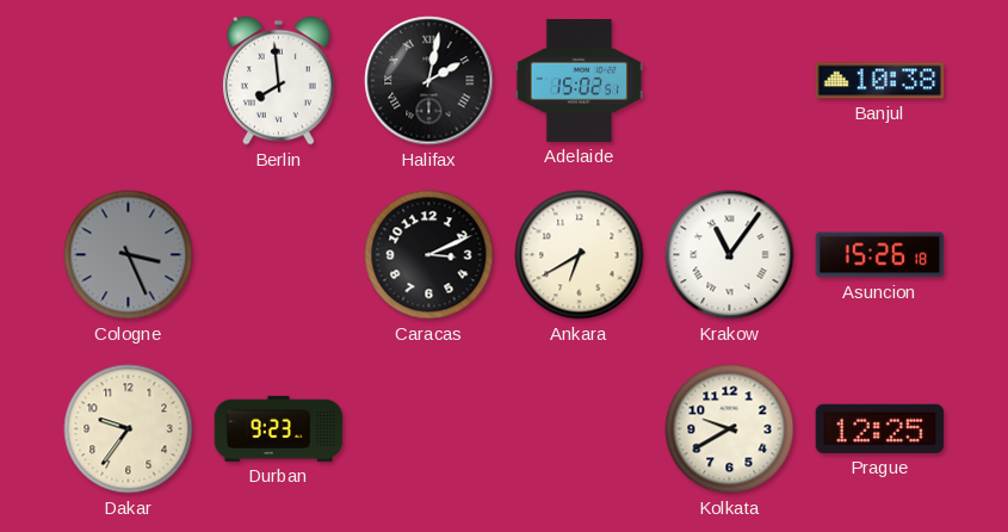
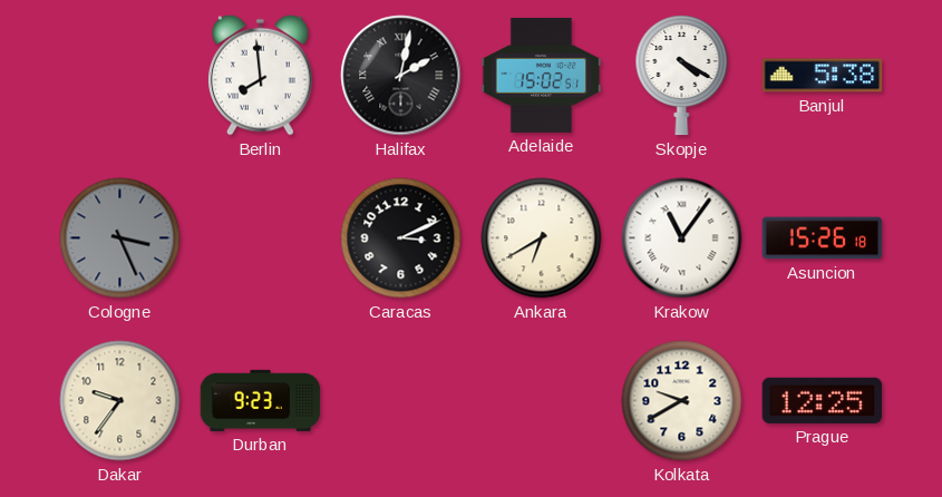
Skopje: none -> 4:20
Banjul: 10:38 -> 5:38
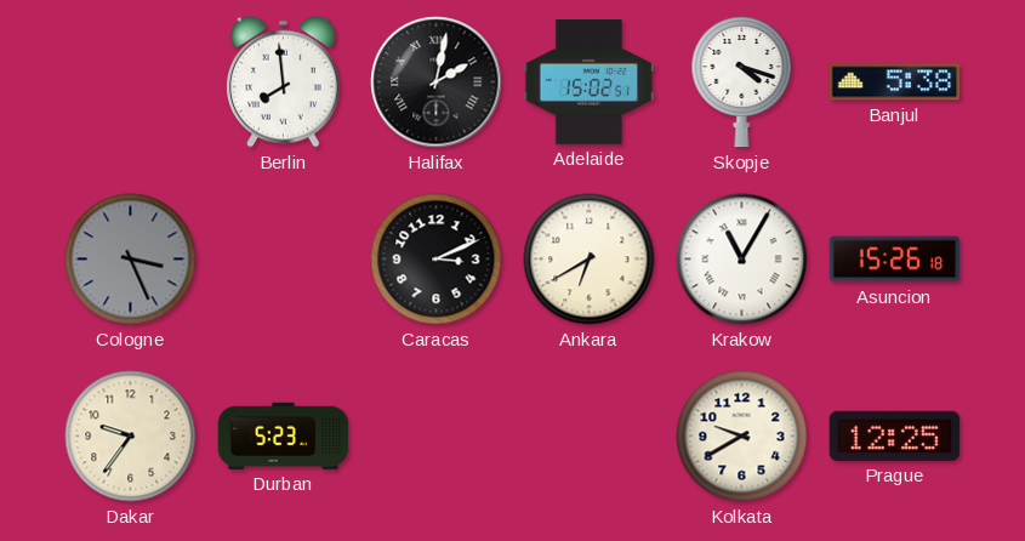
Skopje: 4:20 -> 4:18
Krakow: 11:06 -> 11:05
Durban: 9:23 -> 5:23
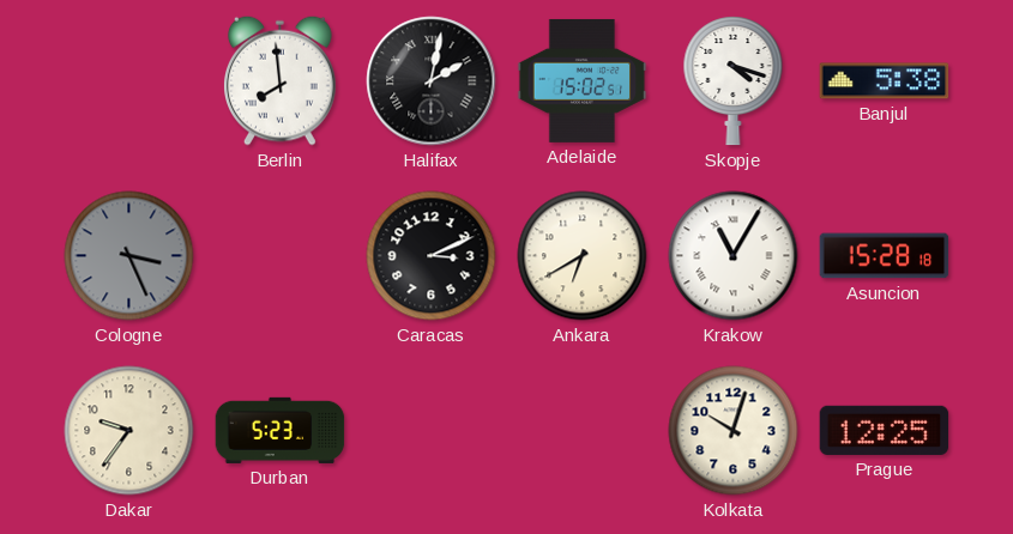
Asuncion: 15:26 -> 15:28
Kolkata: 9:40 -> 10:03
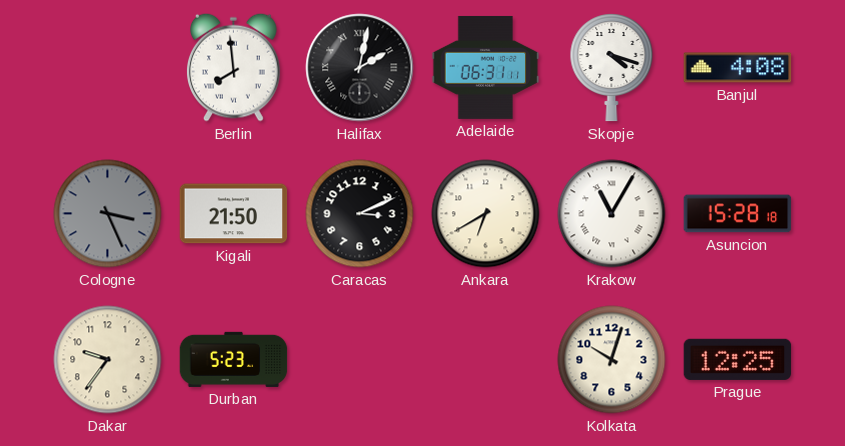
Adelaide: 15:02 -> 06:31
Banjul: 5:38 -> 4:08
Kigali: none -> 21:50
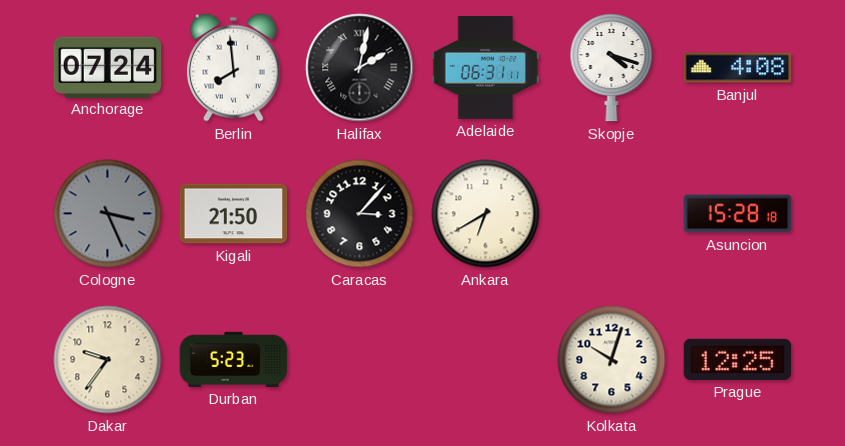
Anchorage: none -> 07:24
Caracas: 3:11 -> 3:07
Krakow: 11:05 -> none
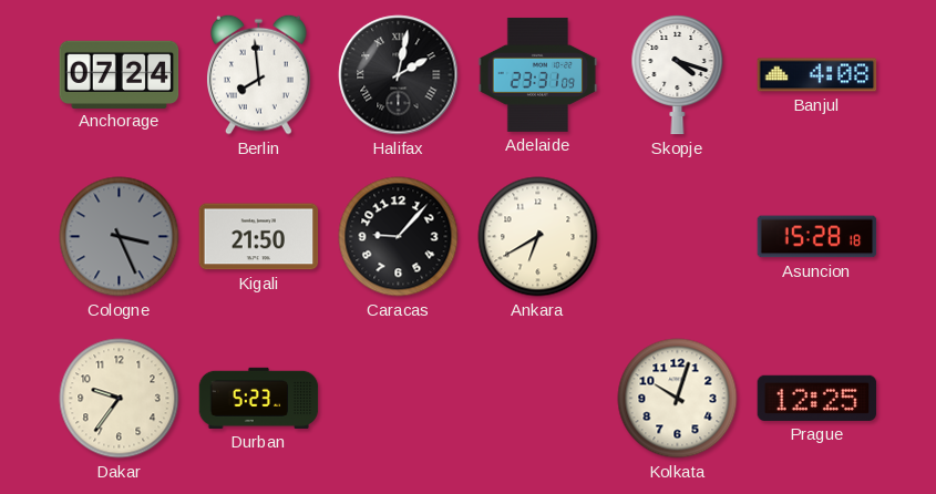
Adelaide: 06:31 -> 23:31
Caracas: 3:07 -> 9:07
